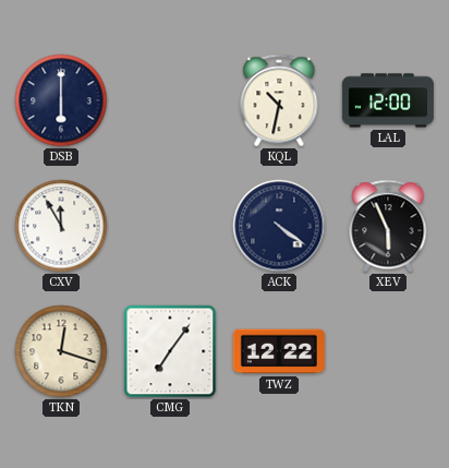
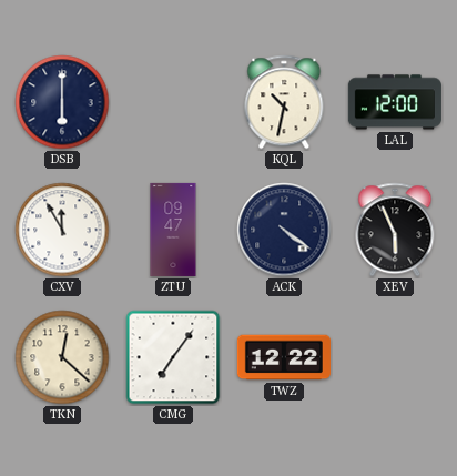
ZTU: none -> 09:47
TKN: 12:18 -> 12:22
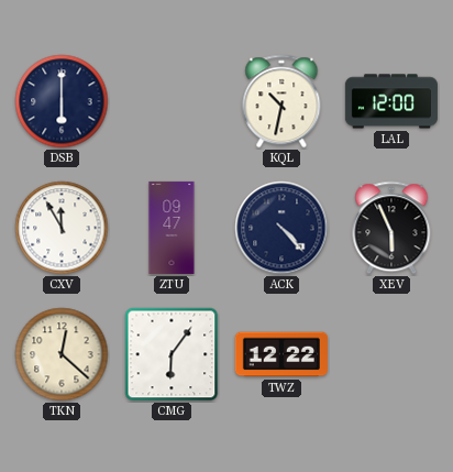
ACK: 4:21 -> 4:23
CMG: 7:06 -> 6:06
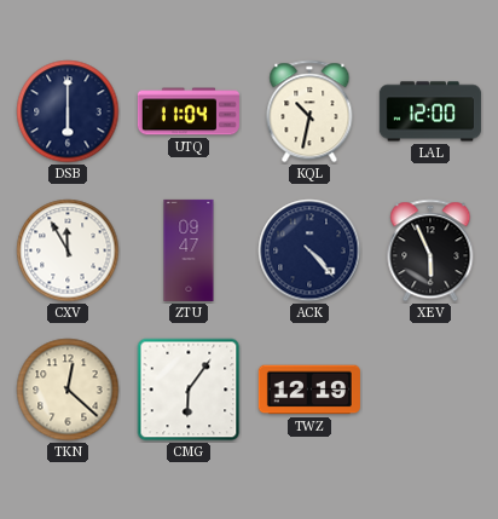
UTQ: none -> 11:04
TWZ: 12:22 -> 12:19
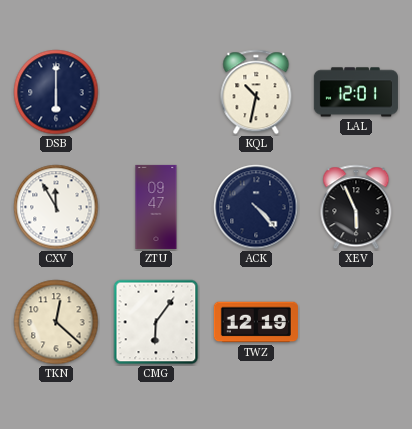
UTQ: 11:04 -> none
LAL: 12:00 -> 12:01
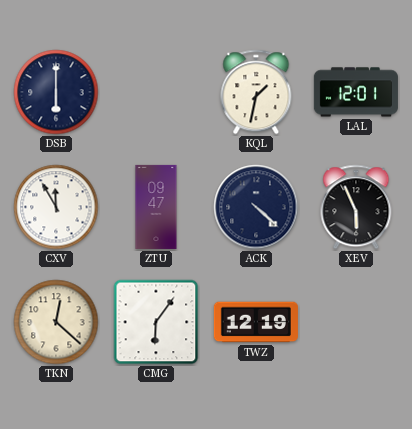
KQL: 10:32 -> 1:32
ACK: 4:23 -> 4:22
